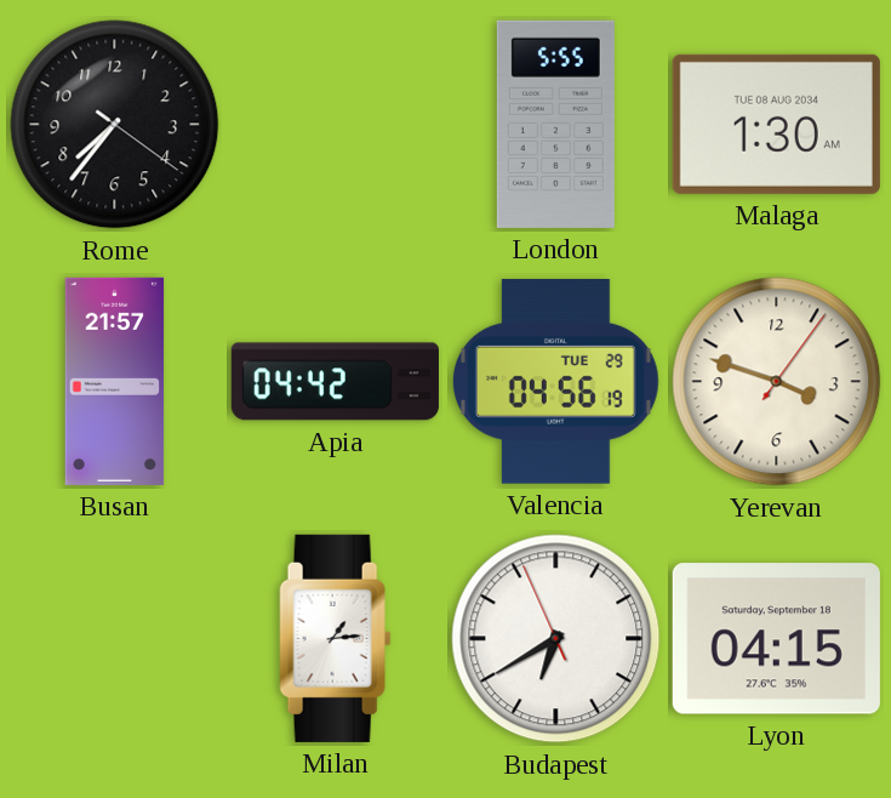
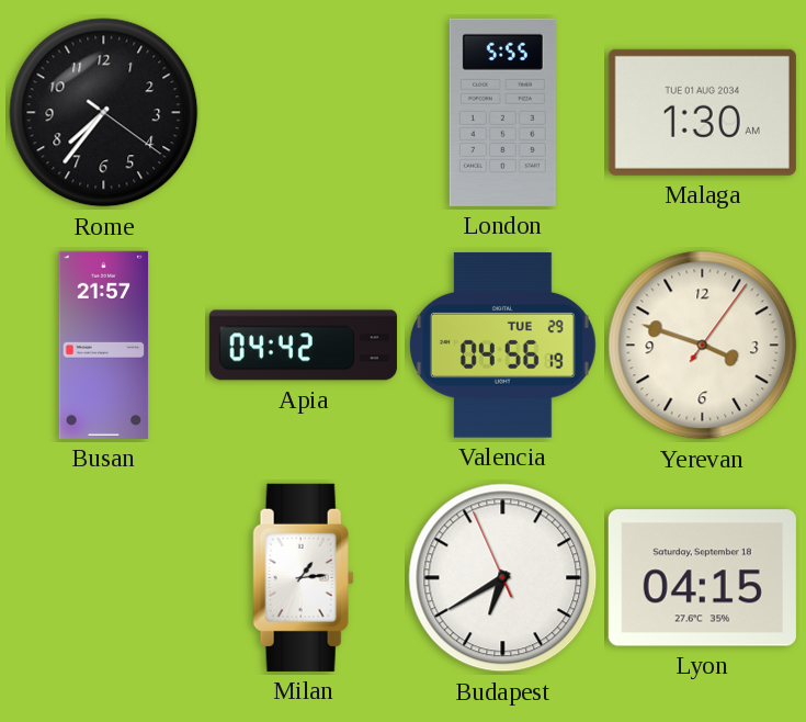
Malaga date: TUE 08 AUG 2034 -> TUE 01 AUG 2034
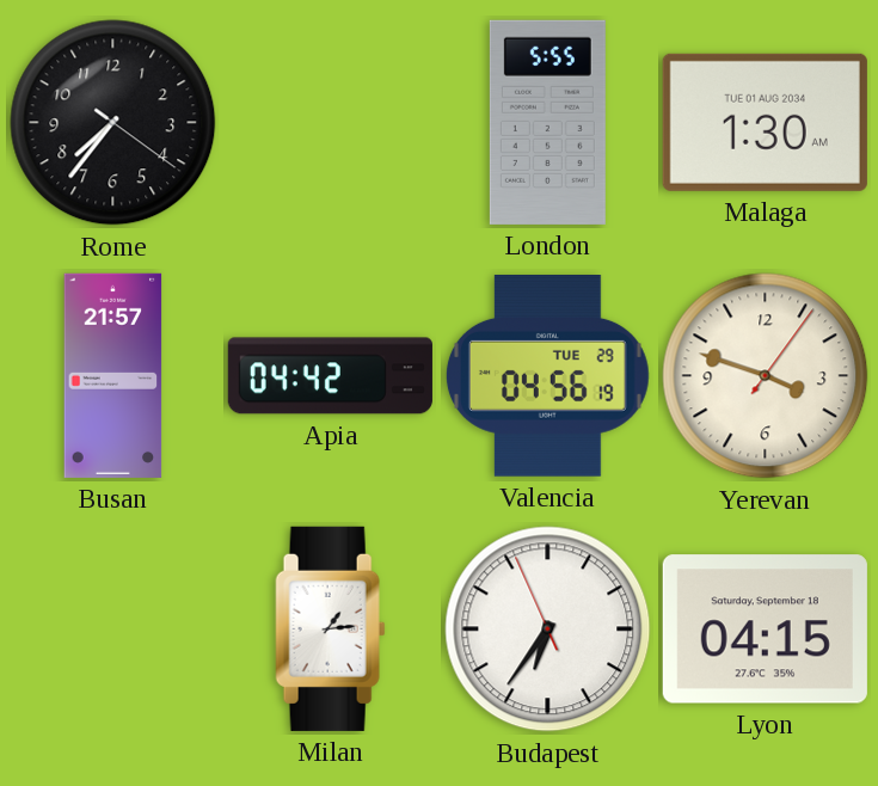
Budapest: 6:39 -> 6:35
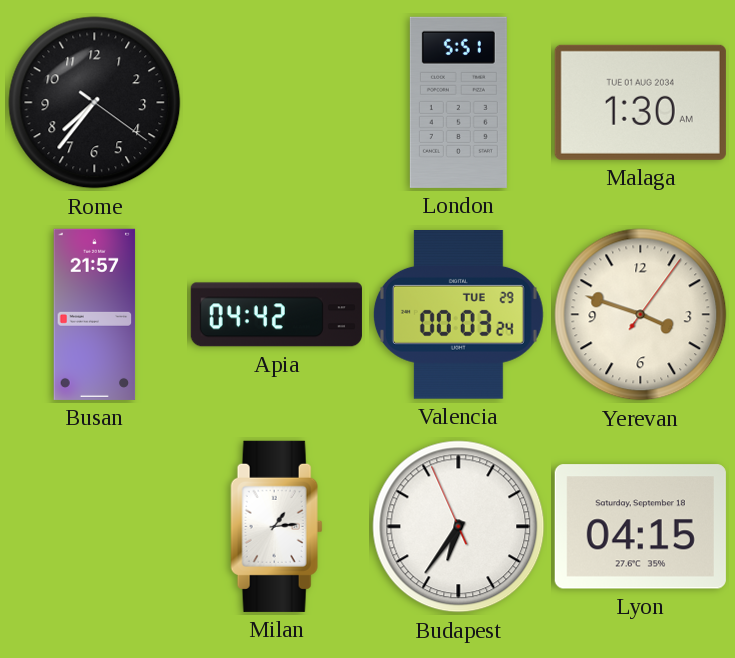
London: 5:55 -> 5:51
Valencia: 04:56 -> 00:03
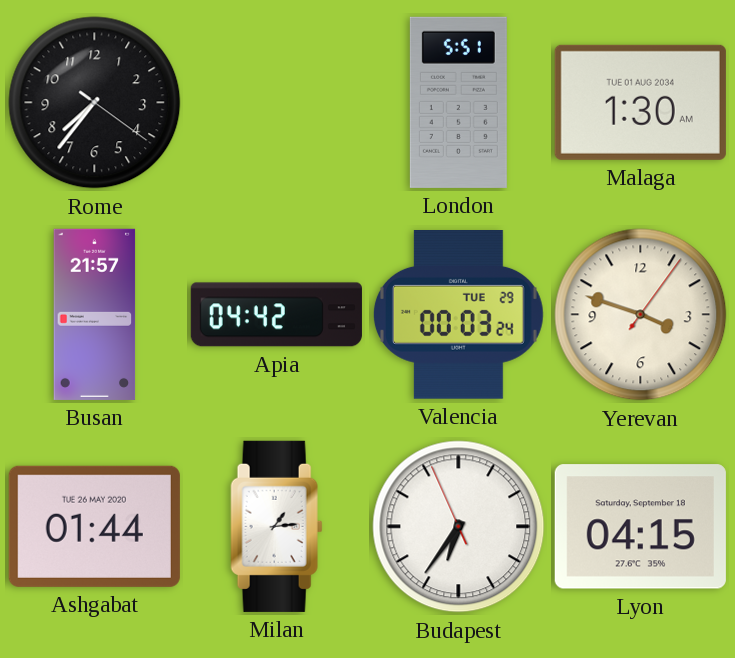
Ashgabat: none -> 01:44
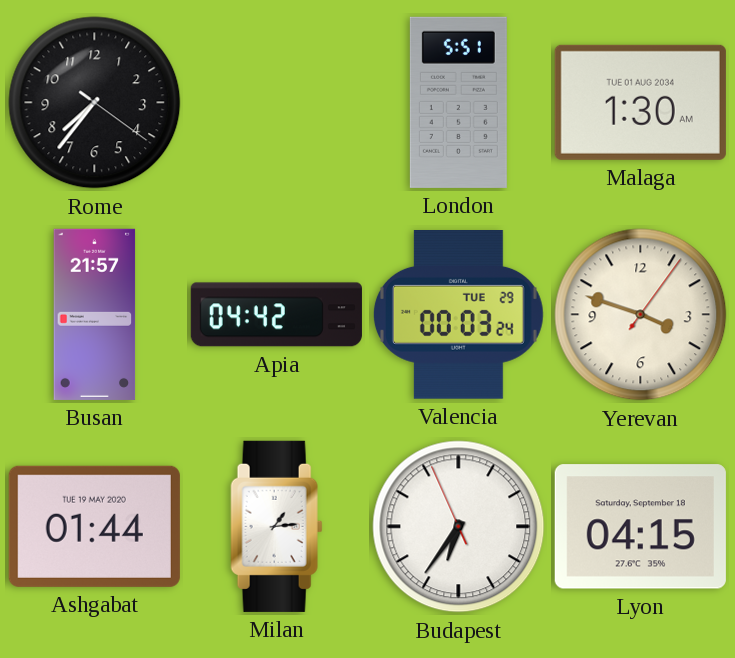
Ashgabat date: TUE 26 MAY 2020 -> TUE 19 MAY 2020
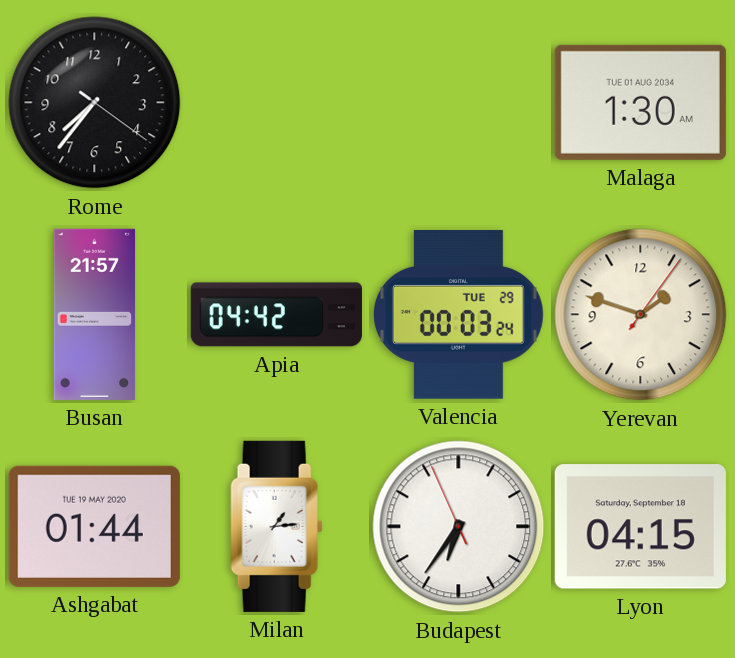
London: 5:51 -> none
Yerevan: 3:48 -> 1:48
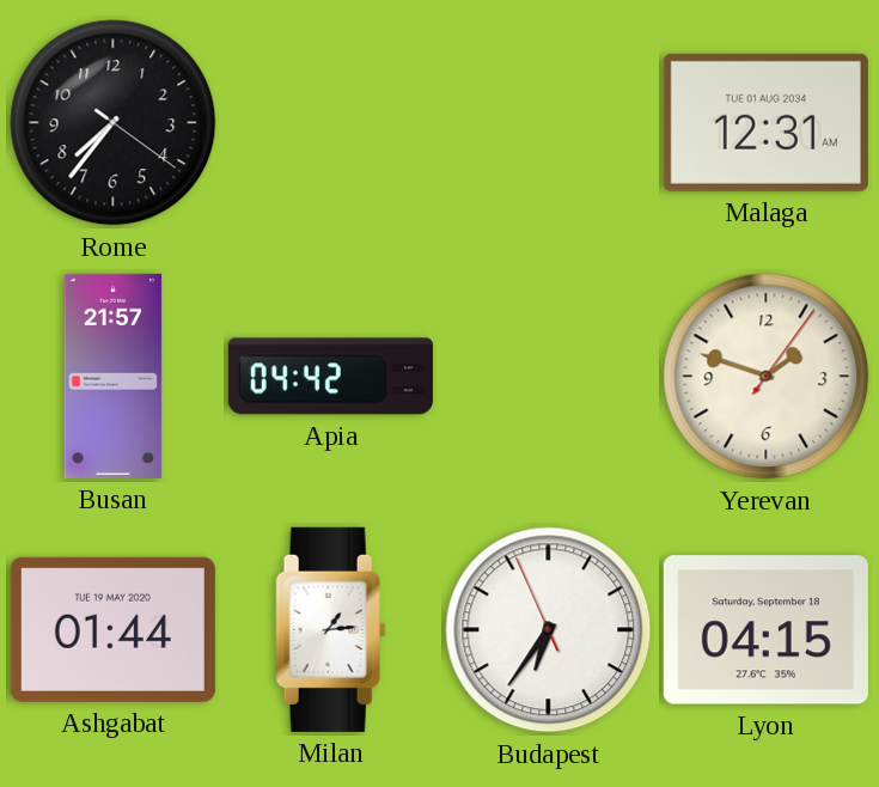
Malaga: 1:30 -> 12:31
Valencia: 00:03 -> none
